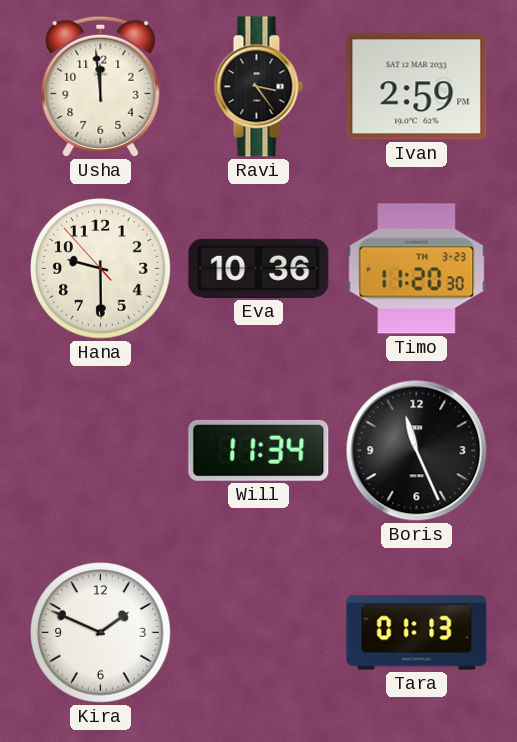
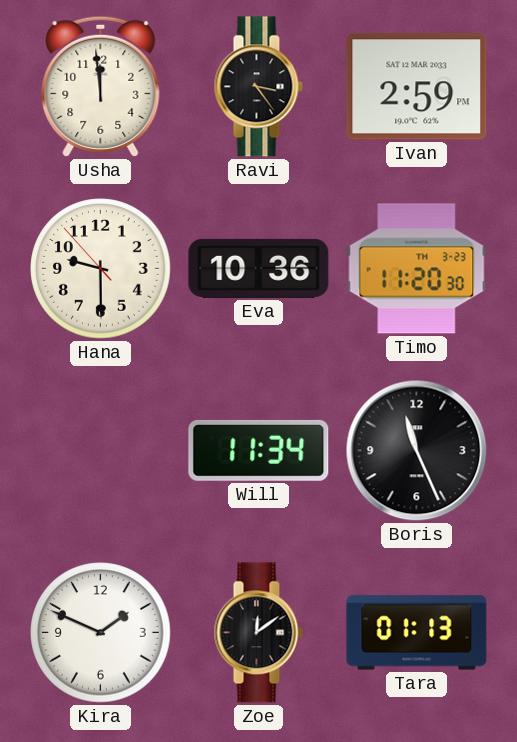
Zoe: none -> 12:09
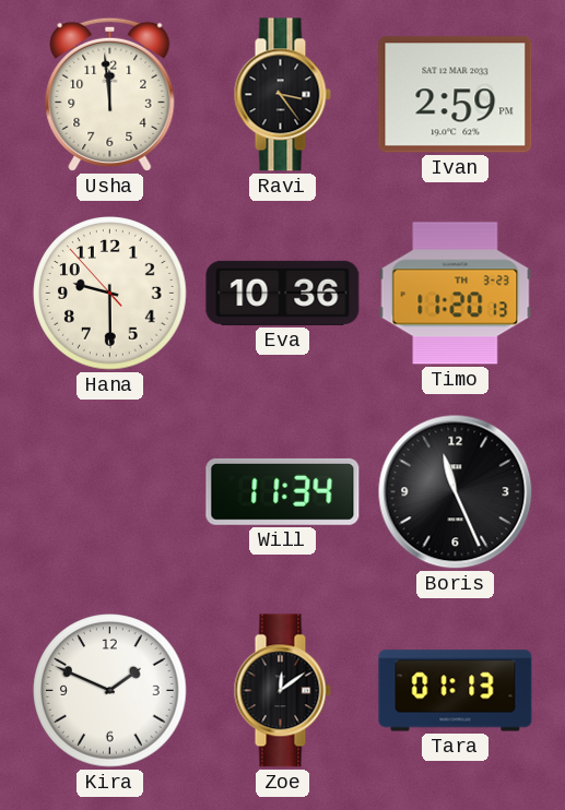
Timo: 11:20:30 -> 11:20:13
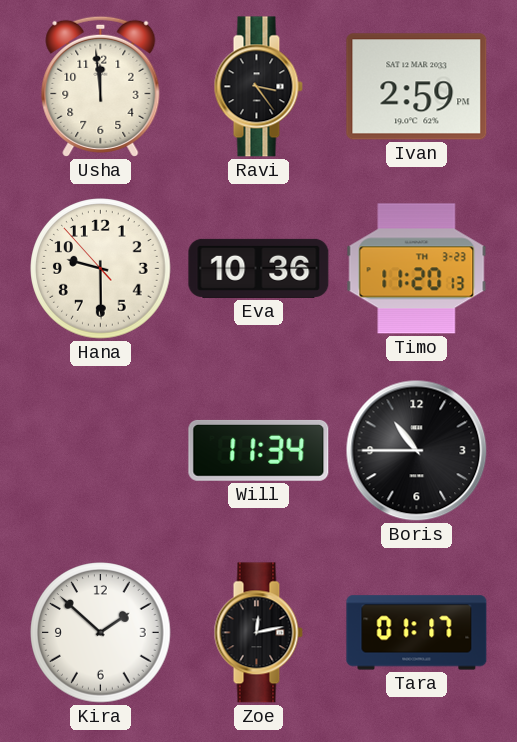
Boris: 11:26 -> 10:45
Kira: 1:49 -> 1:52
Zoe: 12:09 -> 12:13
Tara: 01:13 -> 01:17
